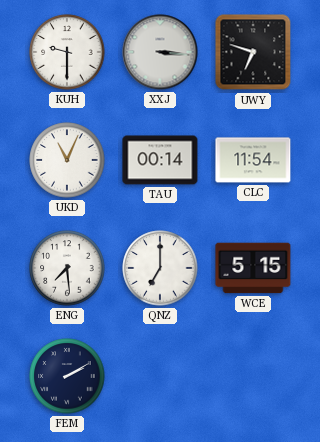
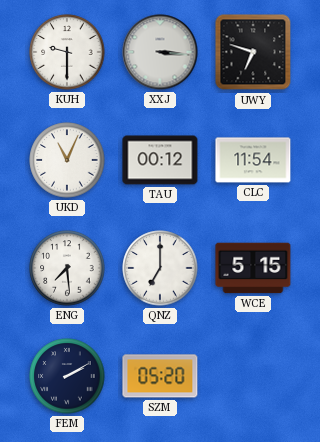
TAU: 00:14 -> 00:12
SZM: none -> 05:20
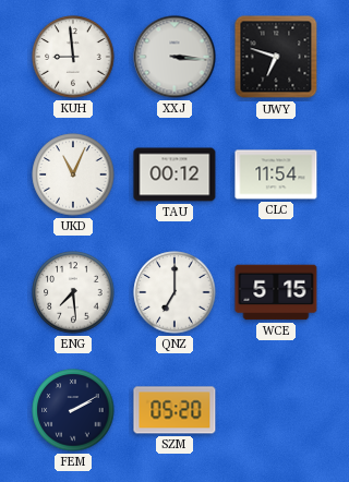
KUH: 9:30 -> 8:59
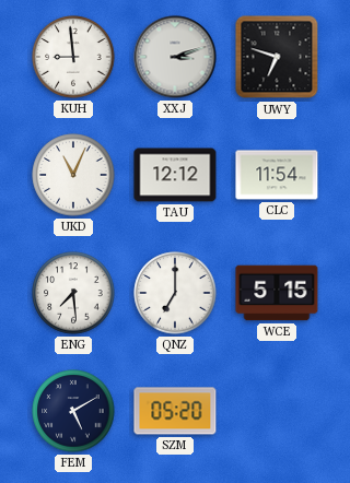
XXJ: 3:16 -> 3:12
TAU: 00:12 -> 12:12
FEM: 2:10 -> 5:10
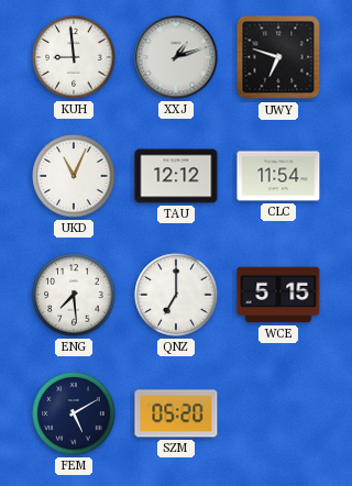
XXJ: 3:12 -> 1:12
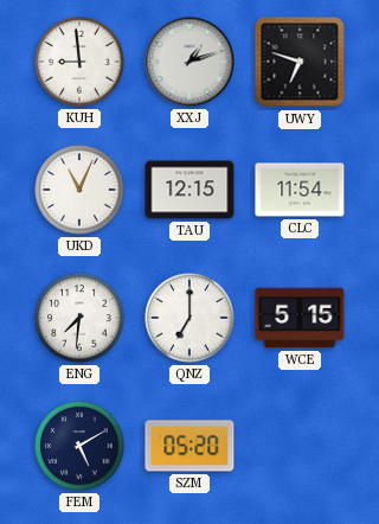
TAU: 12:12 -> 12:15
ENG: 7:29 -> 7:31
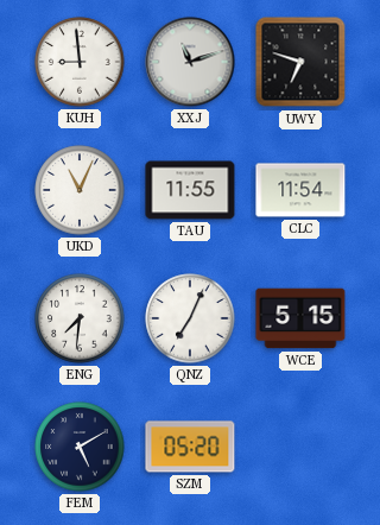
XXJ: 1:12 -> 11:12
TAU: 12:15 -> 11:55
QNZ: 7:00 -> 7:04
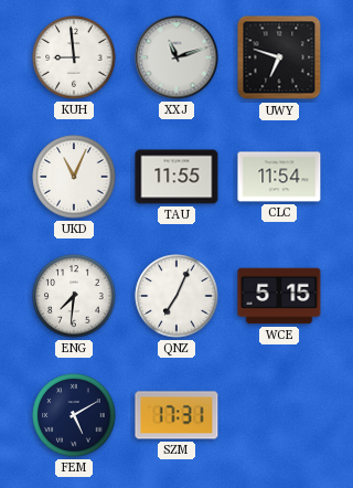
SZM: 05:20 -> 17:31
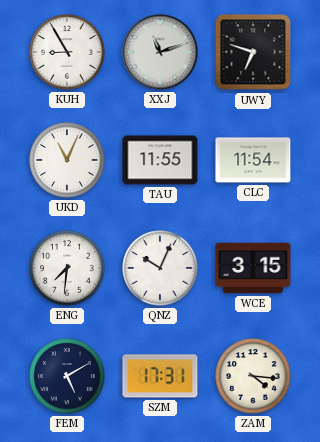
KUH: 8:59 -> 8:55
QNZ: 7:04 -> 10:04
WCE: 5:15 -> 3:15
ZAM: none -> 4:16
